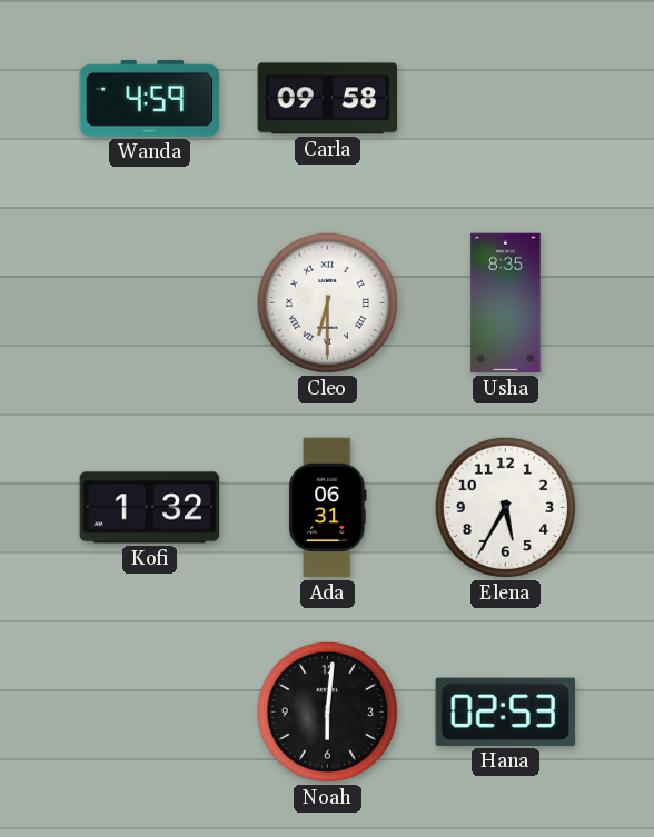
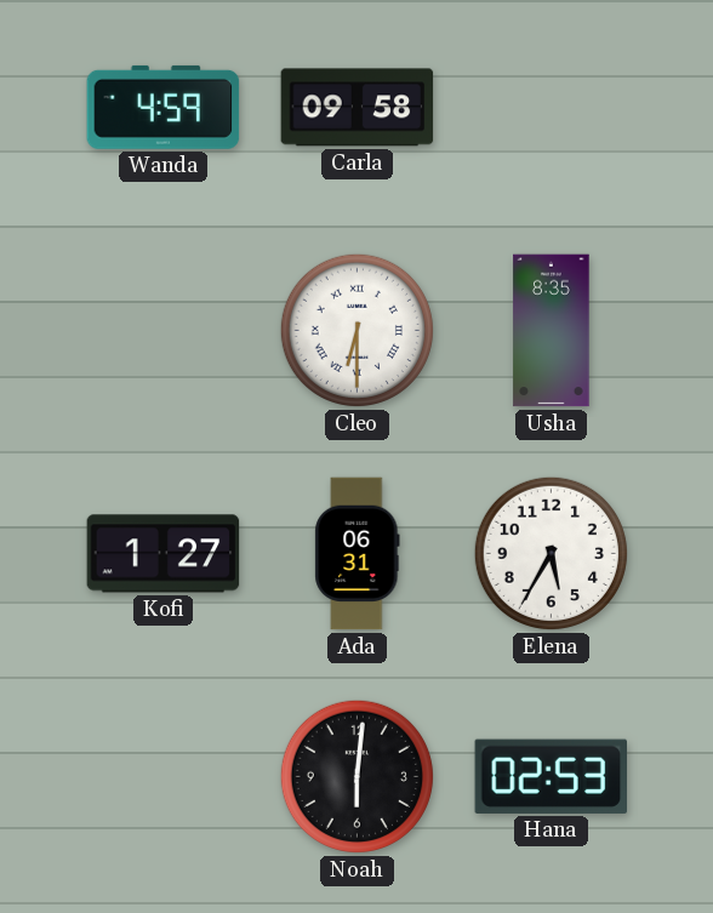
Kofi: 1:32 -> 1:27
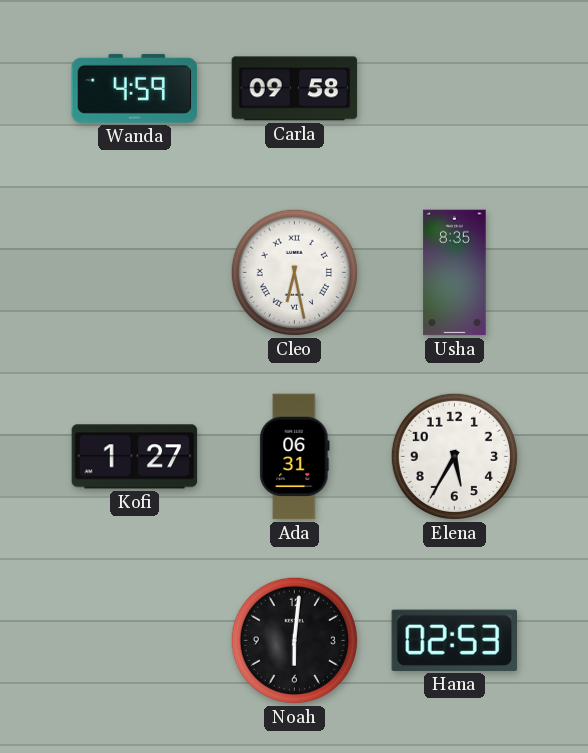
Cleo: 6:30 -> 6:28
